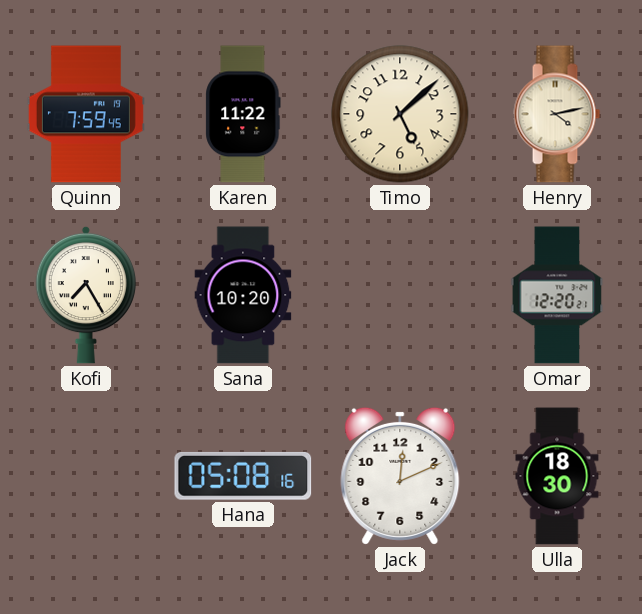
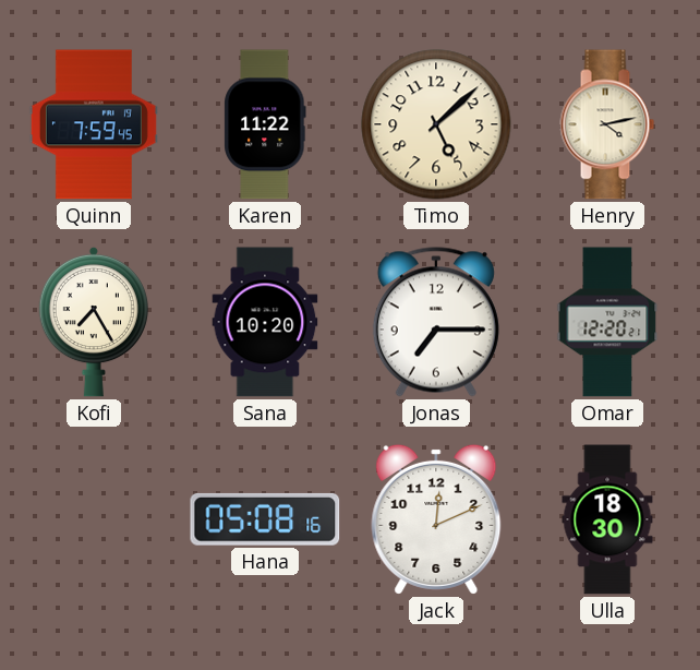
Jonas: none -> 7:15
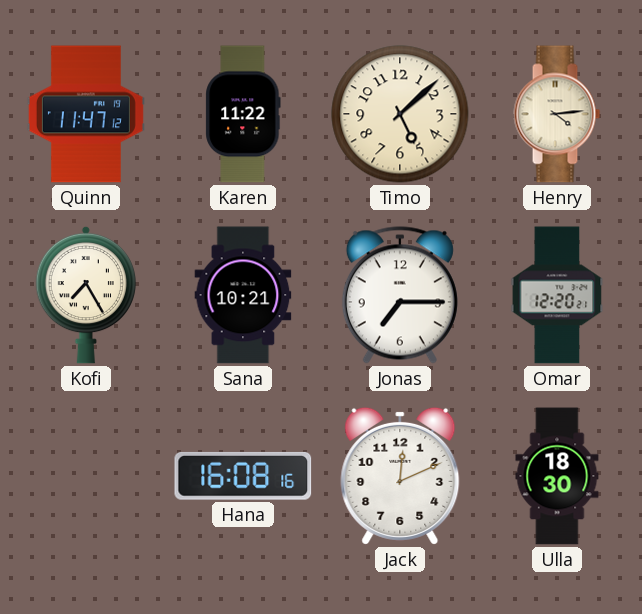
Quinn: 7:59 -> 11:47
Henry: 4:13 -> 4:14
Sana: 10:20 -> 10:21
Hana: 05:08 -> 16:08
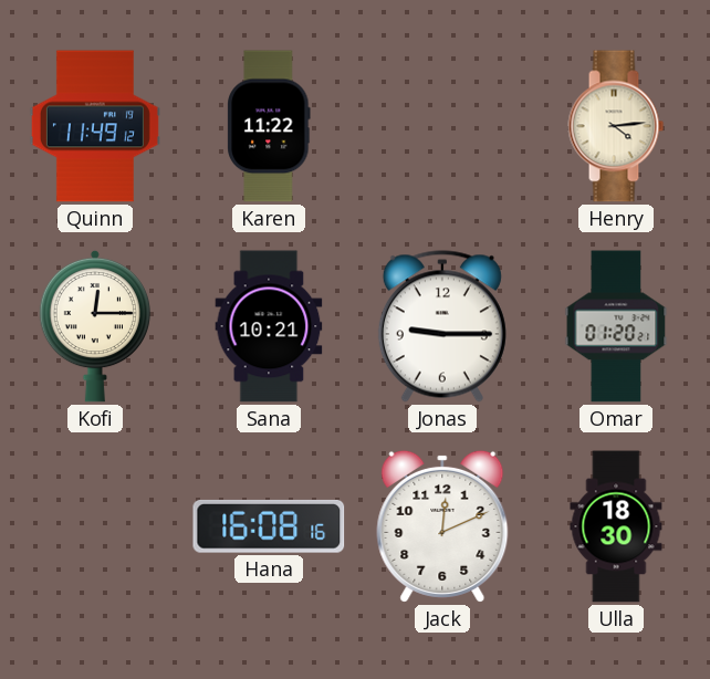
Quinn: 11:47 -> 11:49
Timo: 5:08 -> none
Kofi: 7:25 -> 12:15
Jonas: 7:15 -> 9:15
Omar: 12:20 -> 01:20
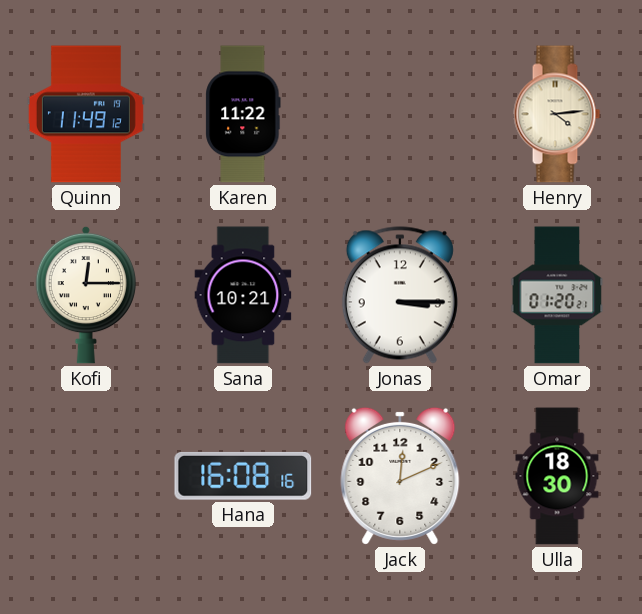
Jonas: 9:15 -> 3:15
